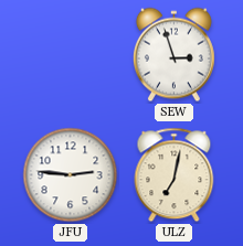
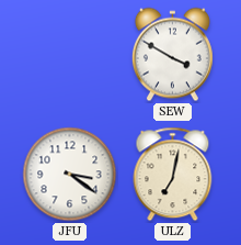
SEW: 2:57 -> 3:50
JFU: 2:46 -> 3:21
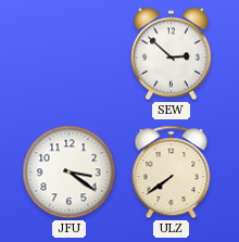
SEW: 3:50 -> 2:52
ULZ: 7:02 -> 7:39
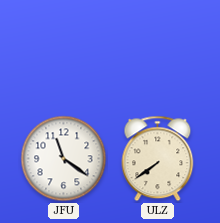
SEW: 2:52 -> none
JFU: 3:21 -> 11:21
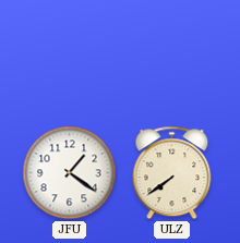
JFU: 11:21 -> 1:21
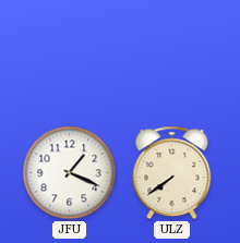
JFU: 1:21 -> 1:19
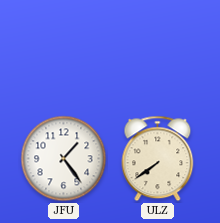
JFU: 1:19 -> 1:24
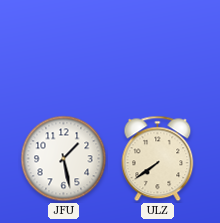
JFU: 1:24 -> 1:28
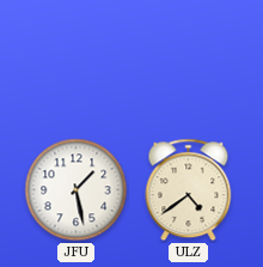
ULZ: 7:39 -> 4:39
